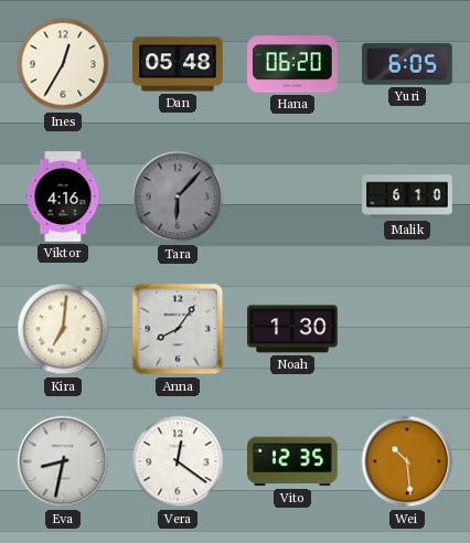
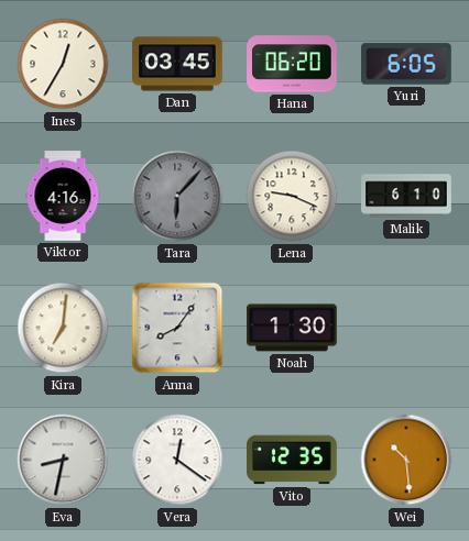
Dan: 05:48 -> 03:45
Lena: none -> 9:19
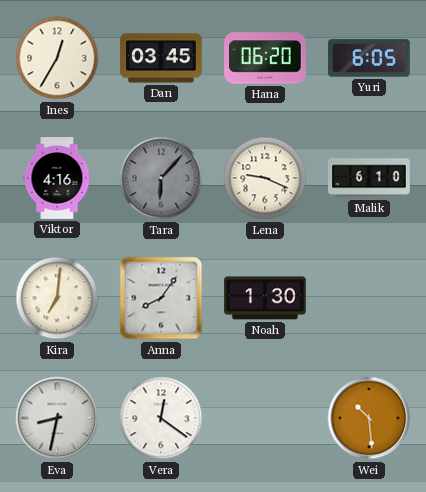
Vito: 12:35 -> none
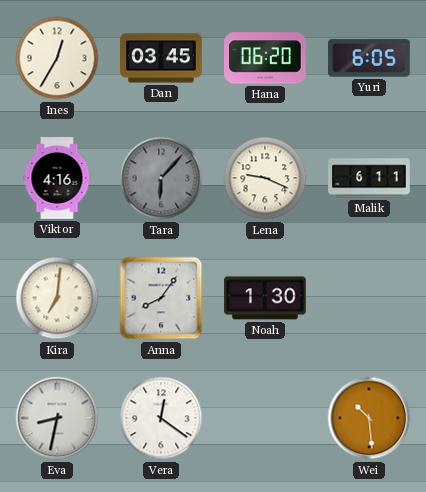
Malik: 6:10 -> 6:11
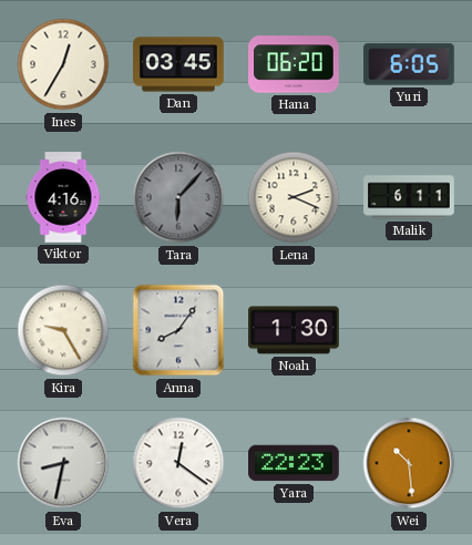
Lena: 9:19 -> 2:19
Kira: 7:01 -> 9:25
Yara: none -> 22:23
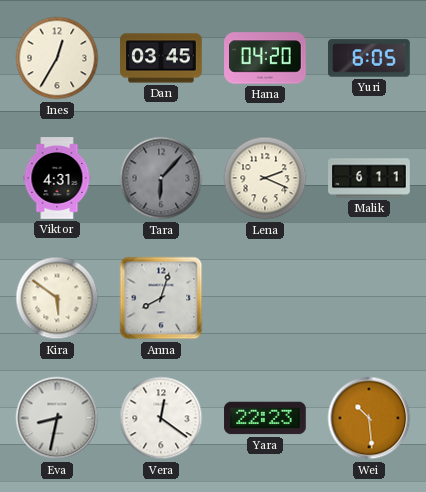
Hana: 06:20 -> 04:20
Viktor: 4:16 -> 4:31
Kira: 9:25 -> 5:51
Anna: 8:06 -> 8:03
Noah: 1:30 -> none
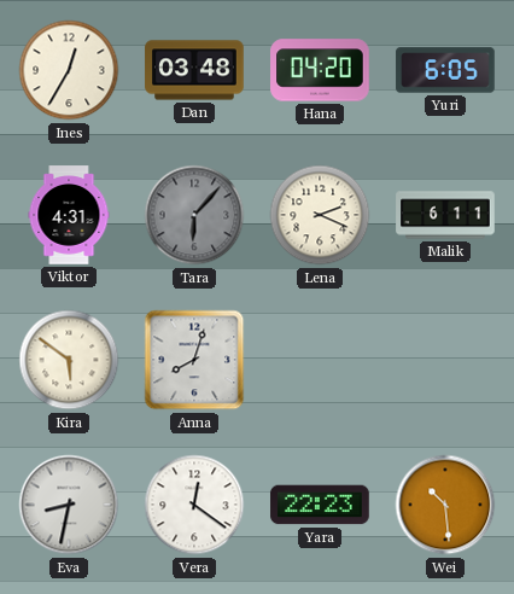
Dan: 03:45 -> 03:48
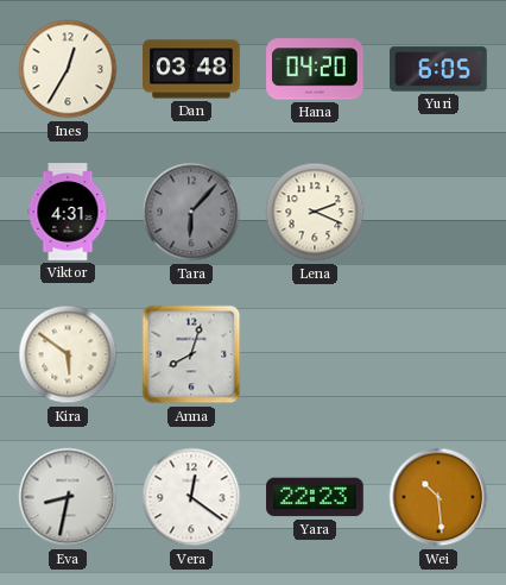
Malik: 6:11 -> none
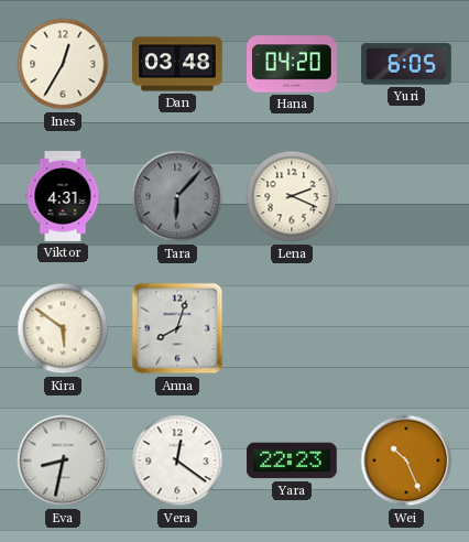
Wei: 10:29 -> 10:26
